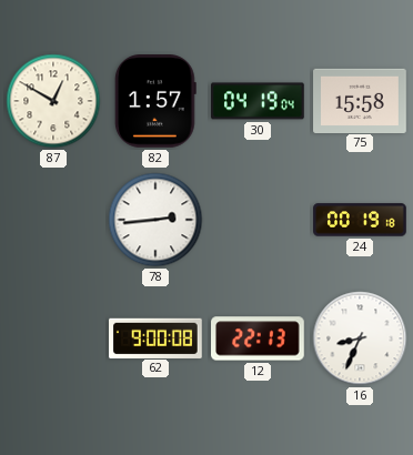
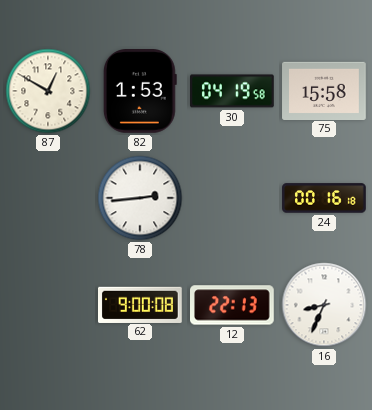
82: 1:57 -> 1:53
30: 04:19:04 -> 04:19:58
24: 00:19 -> 00:16
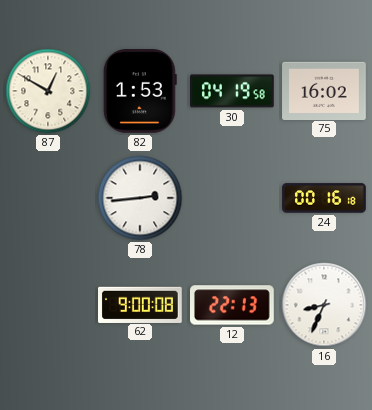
75: 15:58 -> 16:02
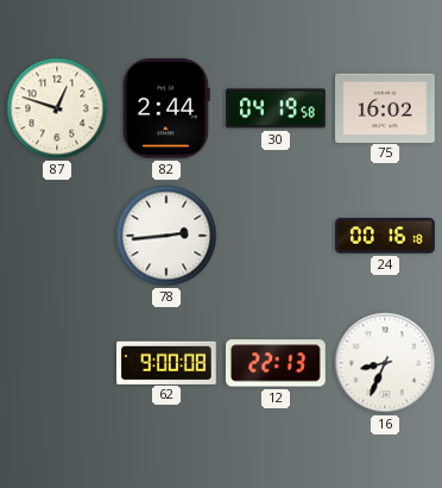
87: 12:50 -> 12:48
82: 1:53 -> 2:44
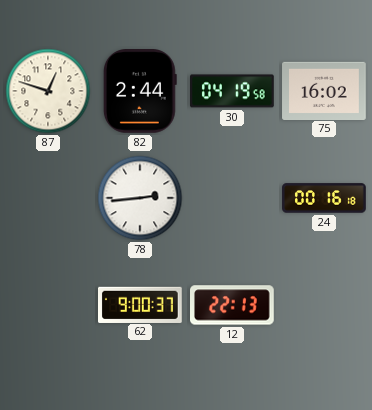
62: 9:00:08 -> 9:00:37
16: 8:34 -> none
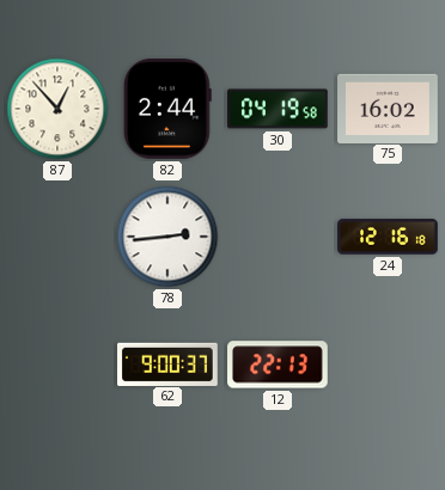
87: 12:48 -> 12:53
24: 00:16 -> 12:16
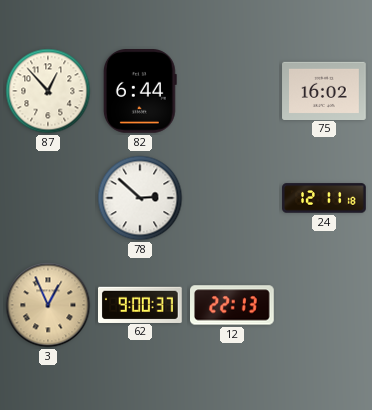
82: 2:44 -> 6:44
30: 04:19 -> none
78: 2:44 -> 2:52
24: 12:16 -> 12:11
3: none -> 12:56
